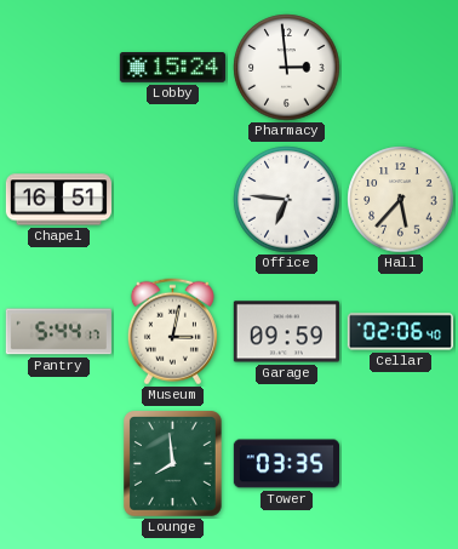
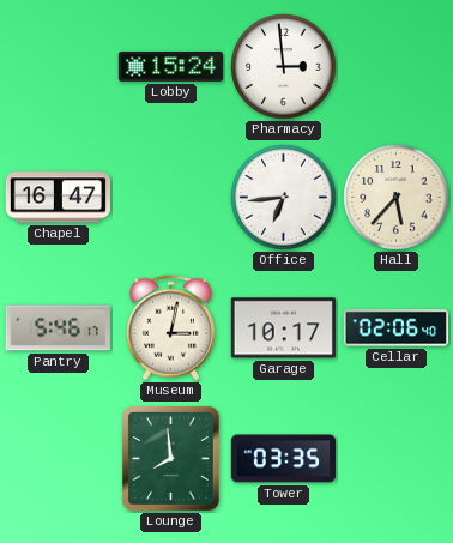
Chapel: 16:51 -> 16:47
Office: 6:46 -> 6:44
Pantry: 5:44 -> 5:46
Garage: 09:59 -> 10:17
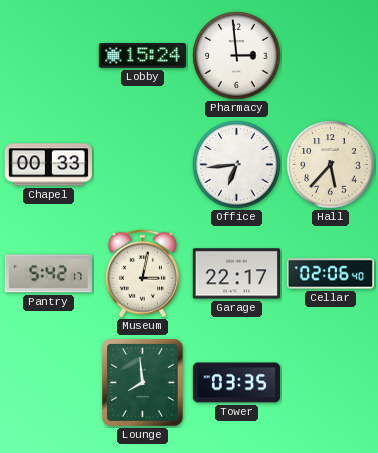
Chapel: 16:47 -> 00:33
Pantry: 5:46 -> 5:42
Garage: 10:17 -> 22:17
